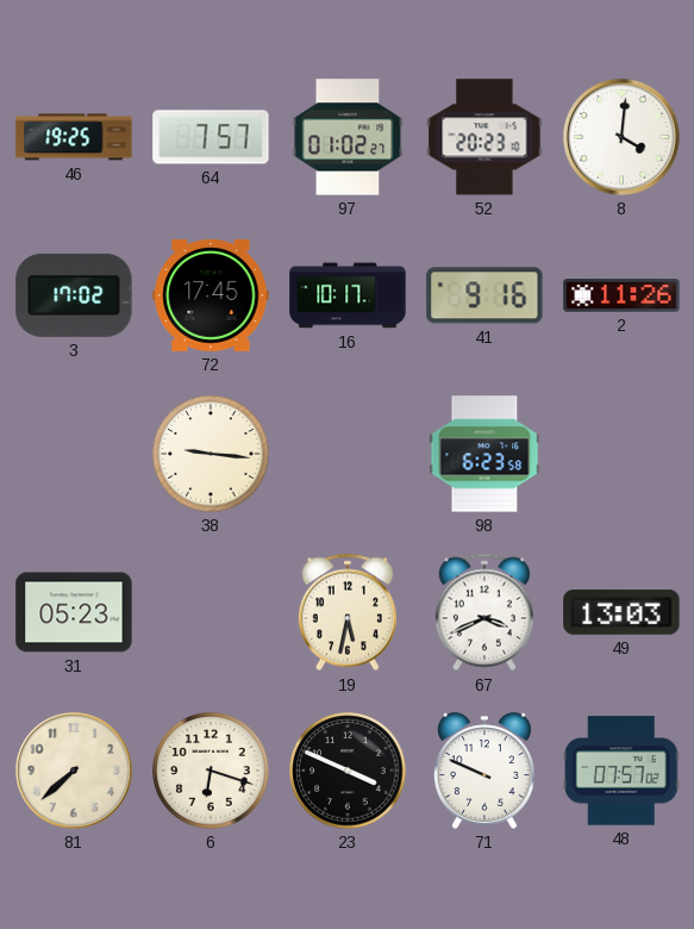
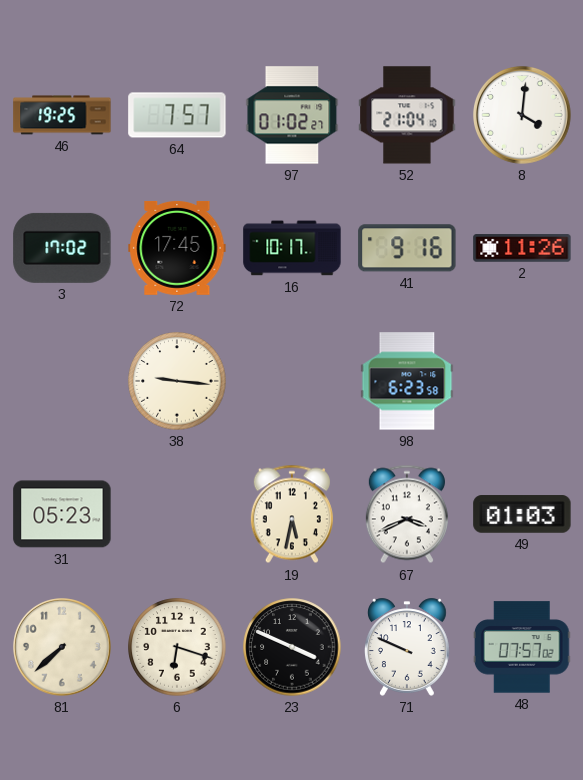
52: 20:23 -> 21:04
49: 13:03 -> 01:03
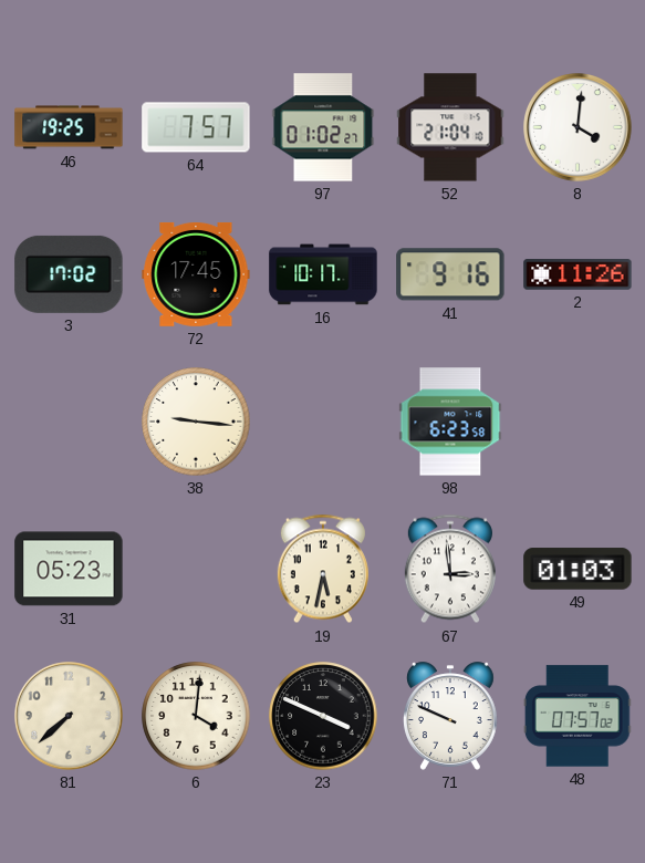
67: 3:41 -> 2:59
6: 6:18 -> 4:01
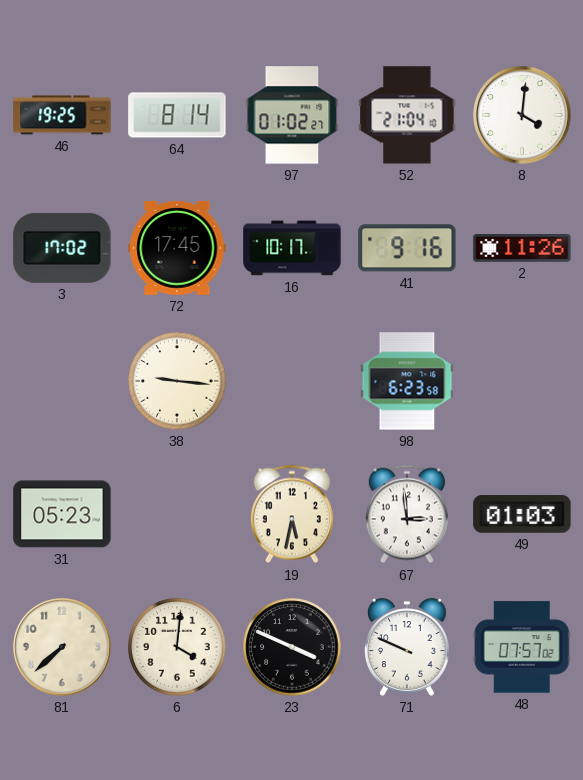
64: 7:57 -> 8:14
